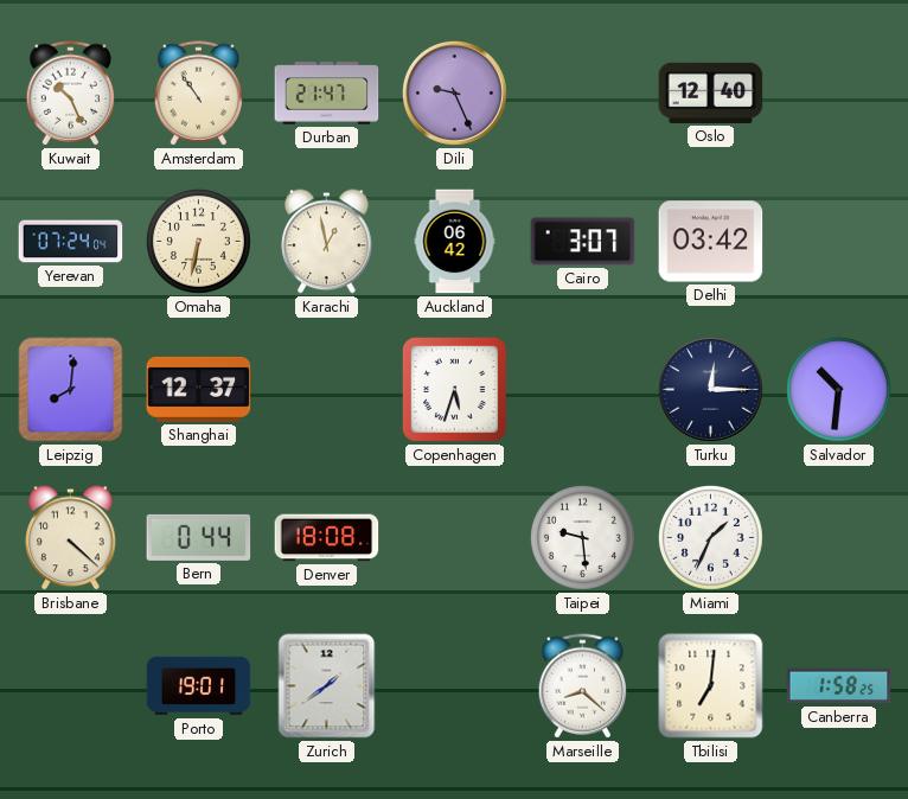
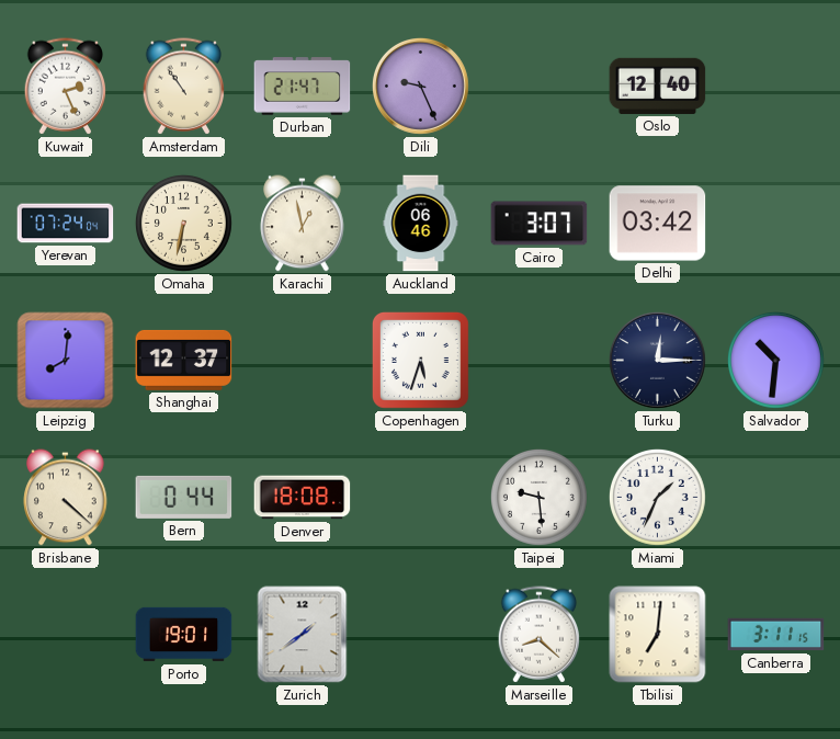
Kuwait: 10:26 -> 2:26
Auckland: 06:42 -> 06:46
Canberra: 1:58 -> 3:11
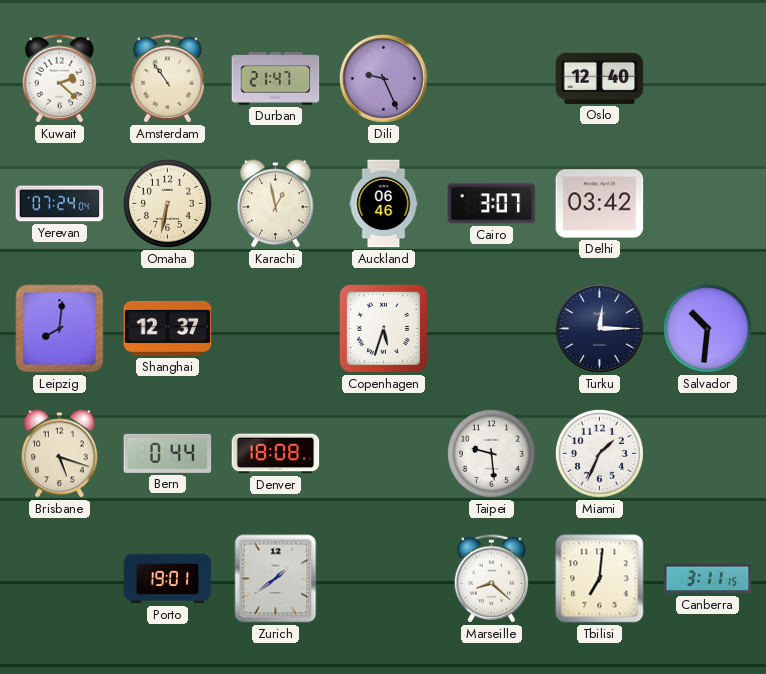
Kuwait: 2:26 -> 2:22
Brisbane: 4:22 -> 5:18
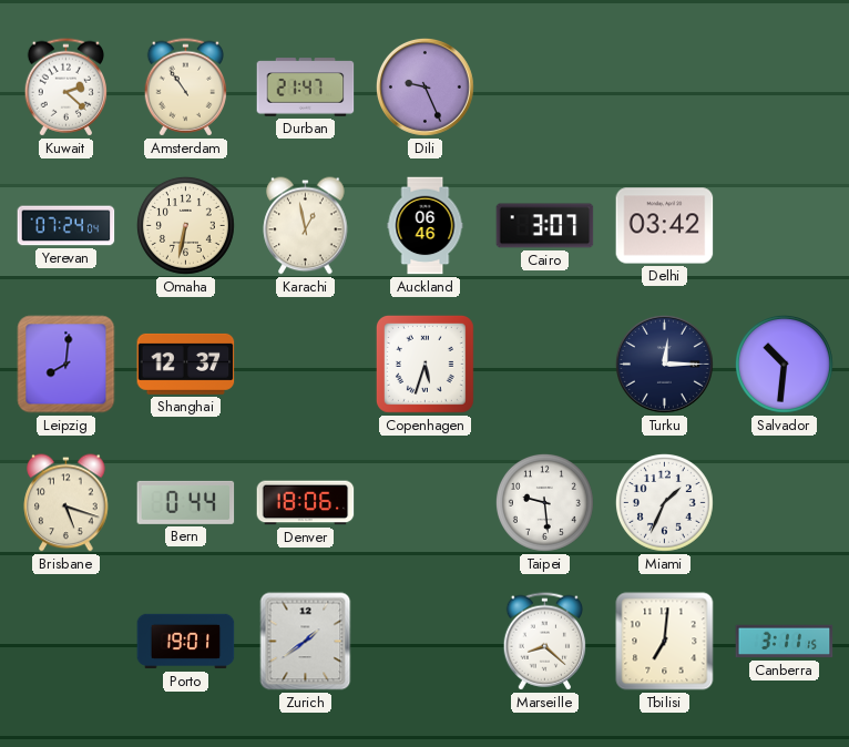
Oslo: 12:40 -> none
Denver: 18:08 -> 18:06
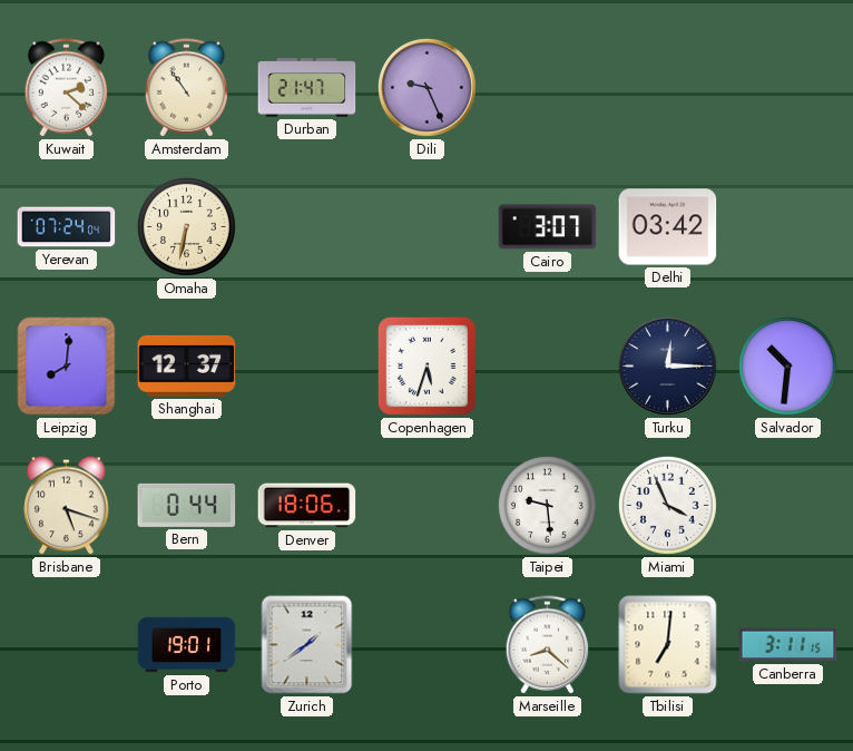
Karachi: 12:58 -> none
Auckland: 06:46 -> none
Miami: 1:34 -> 3:56
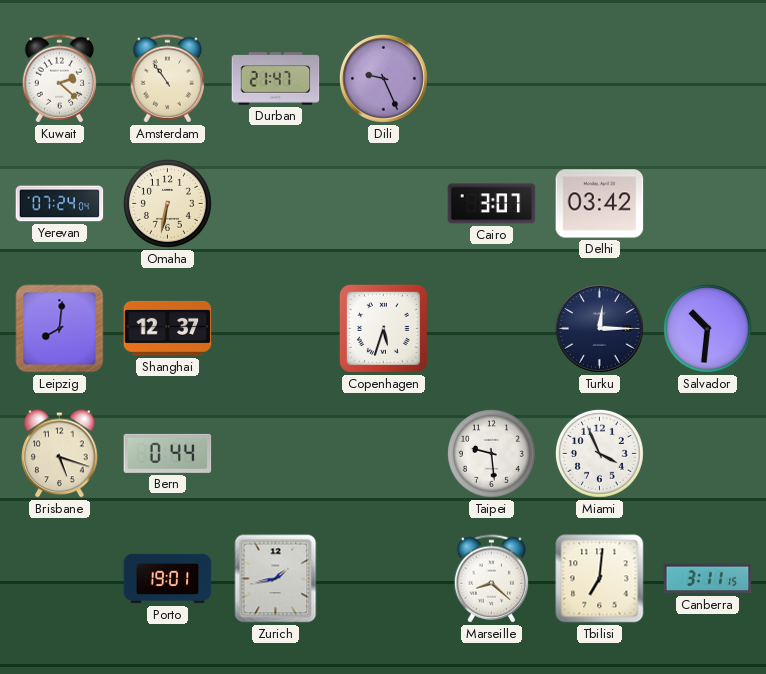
Denver: 18:06 -> none
Zurich: 1:39 -> 1:43
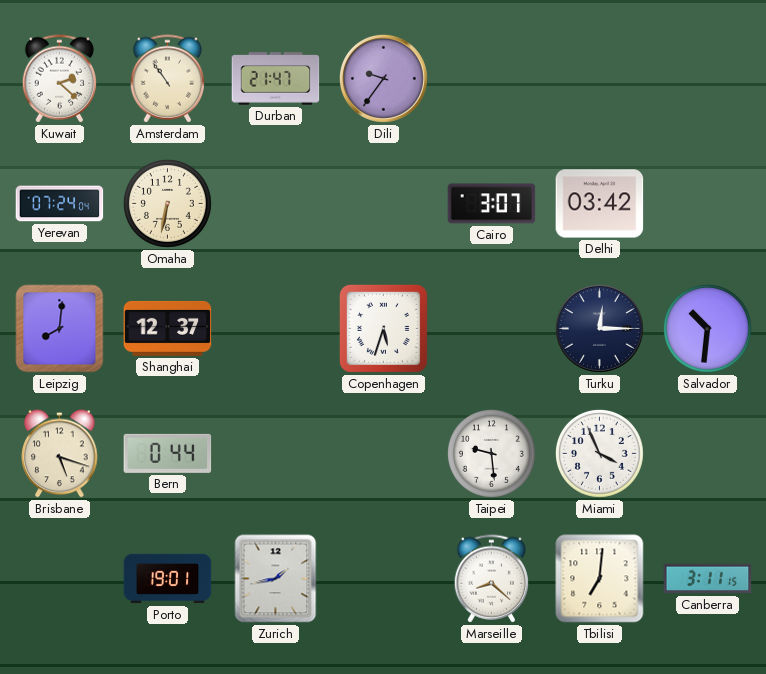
Dili: 9:26 -> 9:36
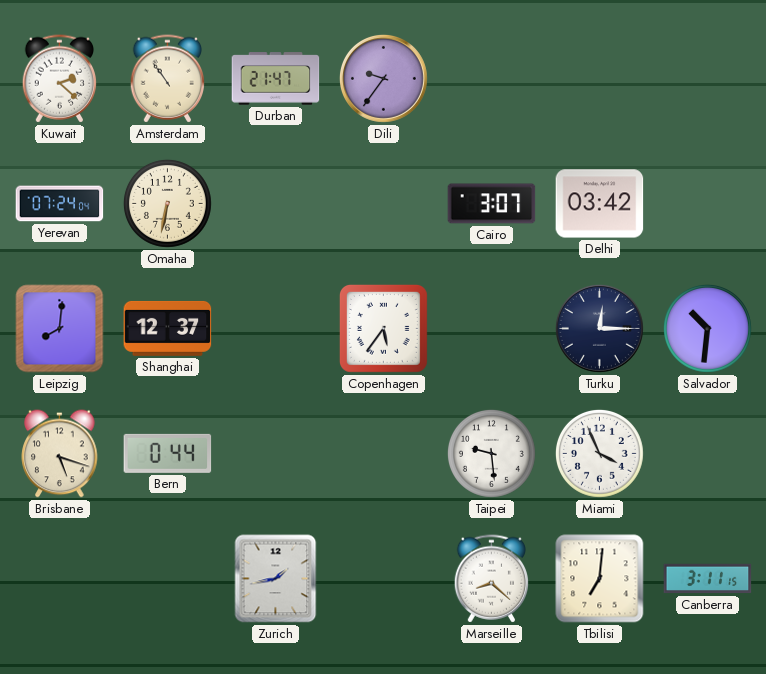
Copenhagen: 5:33 -> 5:36
Porto: 19:01 -> none
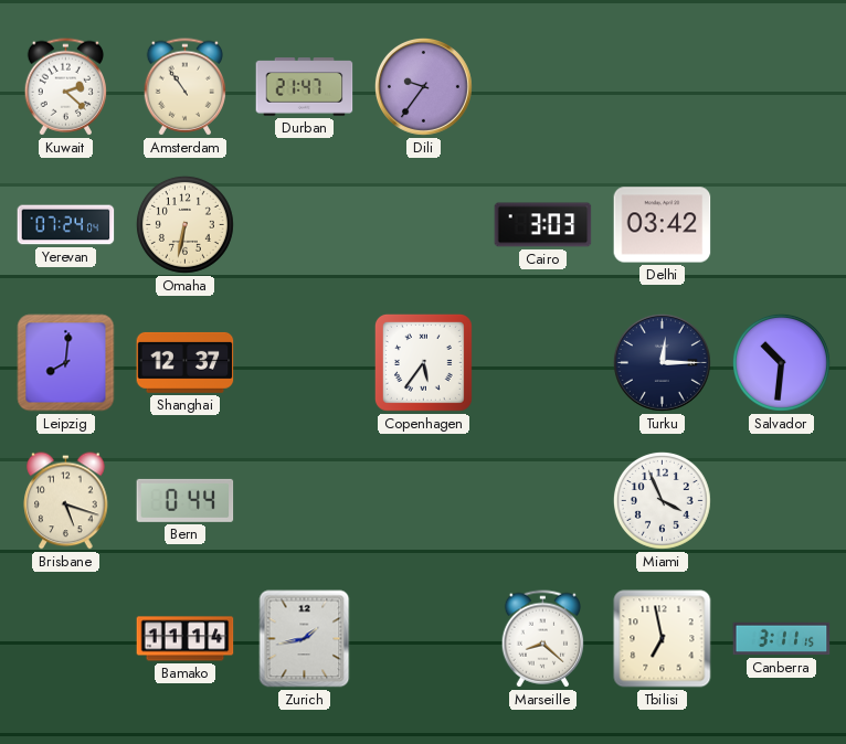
Cairo: 3:07 -> 3:03
Taipei: 9:29 -> none
Bamako: none -> 11:14
Tbilisi: 7:01 -> 6:58
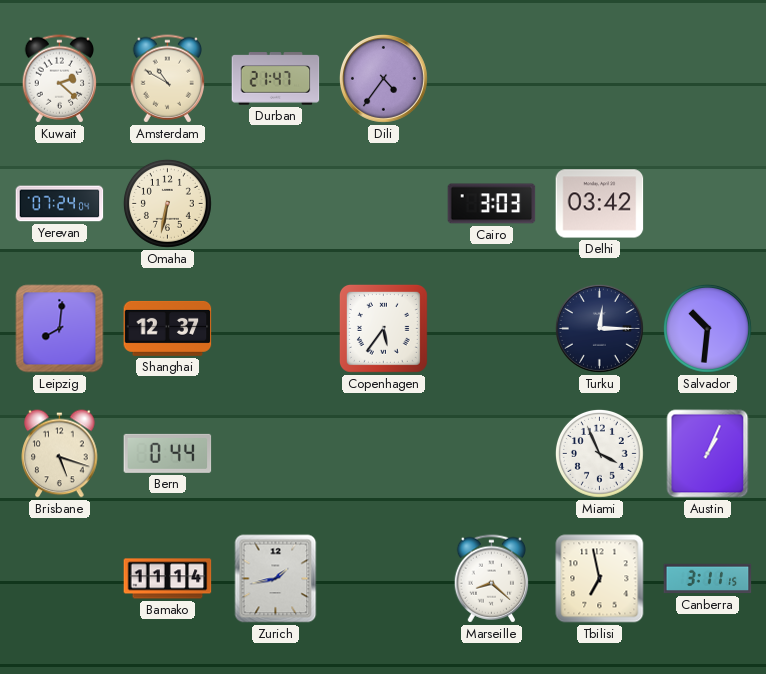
Amsterdam: 10:54 -> 10:50
Dili: 9:36 -> 4:36
Austin: none -> 1:04
